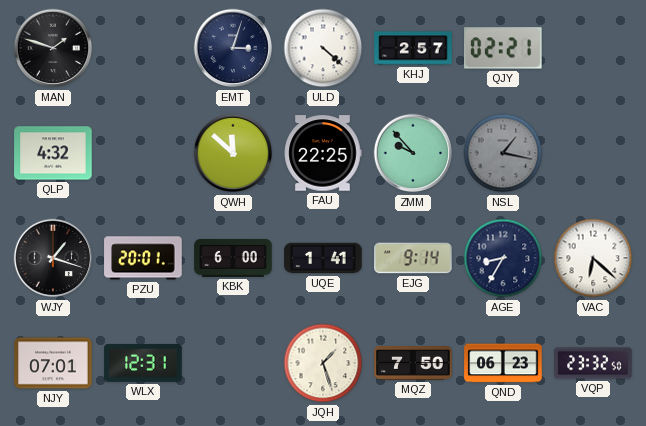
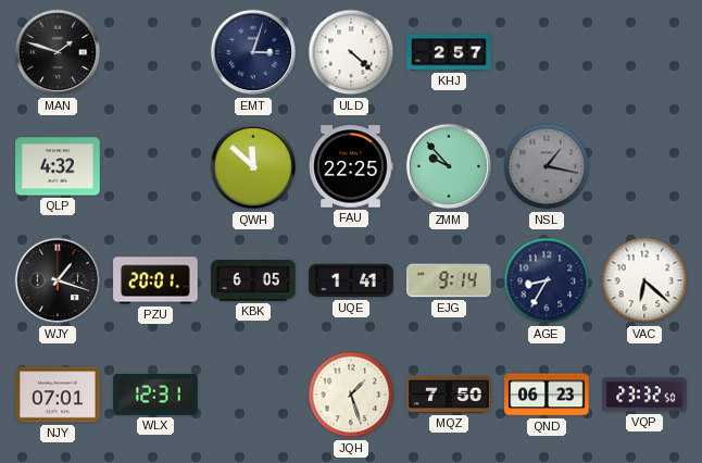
QJY: 02:21 -> none
KBK: 6:00 -> 6:05
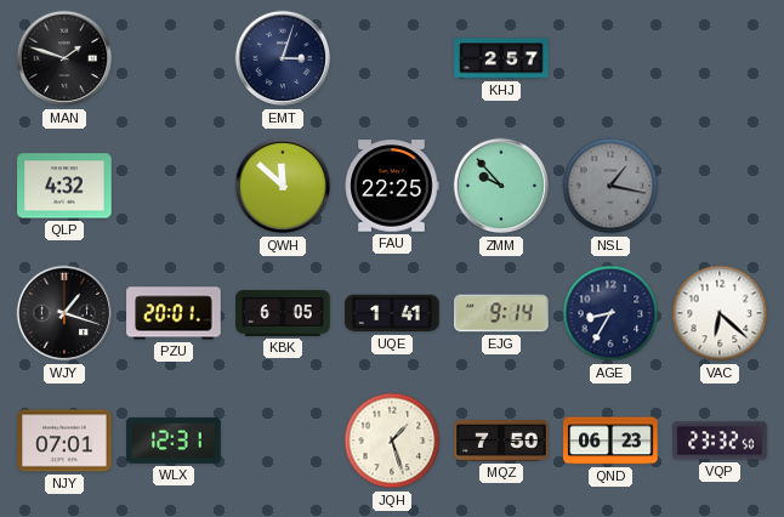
ULD: 4:22 -> none
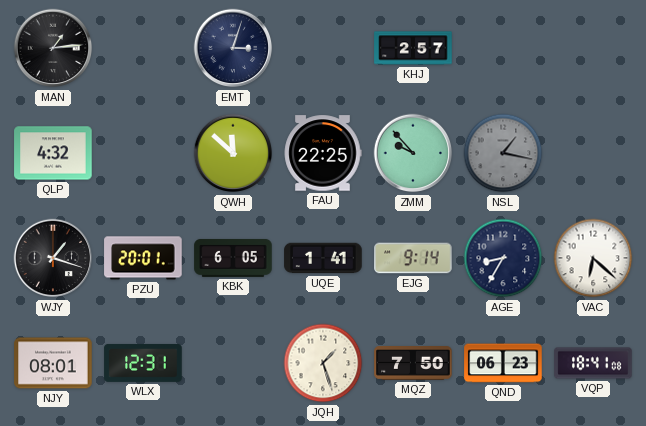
MAN: 1:48 -> 1:14
NJY: 07:01 -> 08:01
VQP: 23:32 -> 18:41
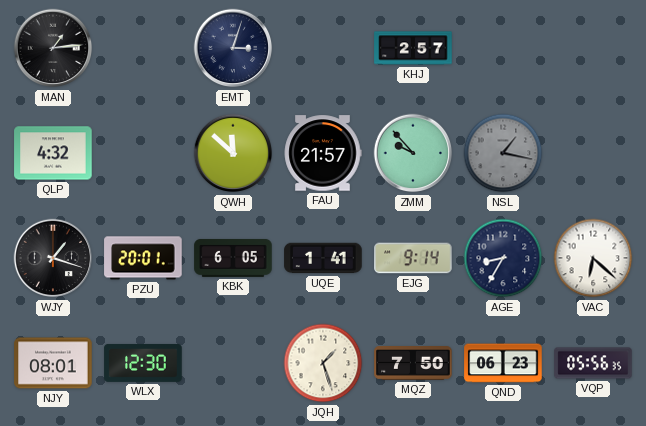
FAU: 22:25 -> 21:57
WLX: 12:31 -> 12:30
VQP: 18:41 -> 05:56
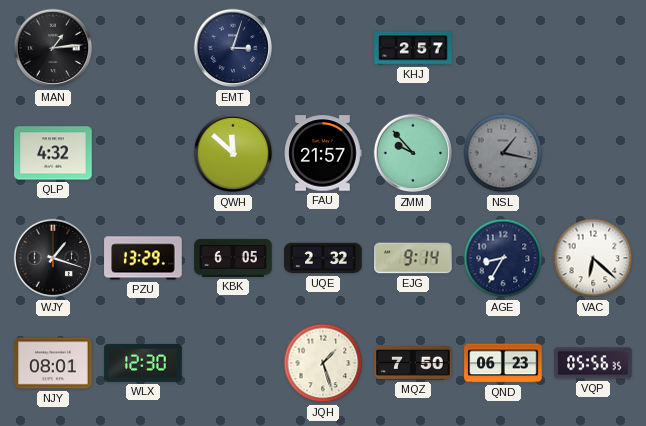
PZU: 20:01 -> 13:29
UQE: 1:41 -> 2:32
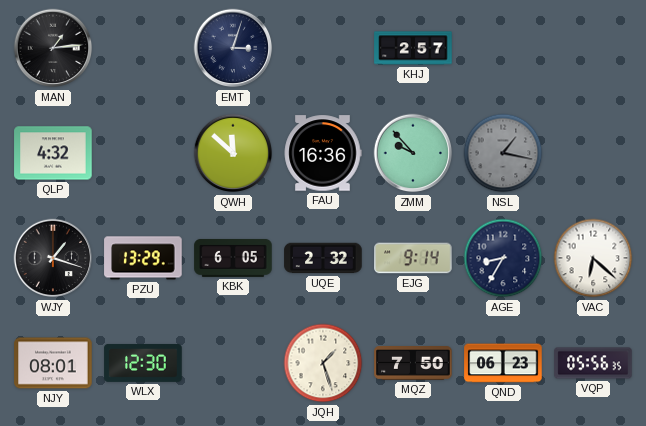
FAU: 21:57 -> 16:36
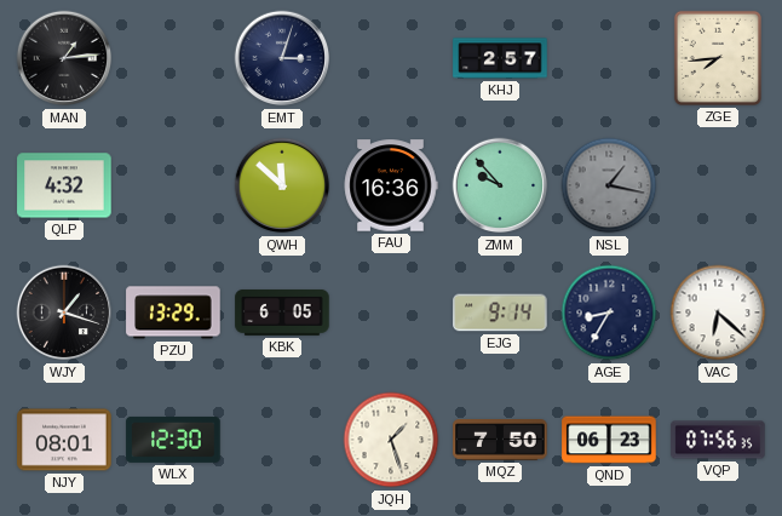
ZGE: none -> 7:44
UQE: 2:32 -> none
VQP: 05:56 -> 07:56
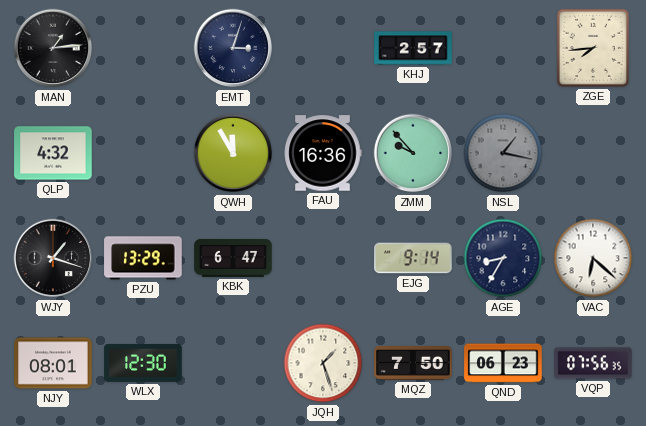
QWH: 11:52 -> 11:55
KBK: 6:05 -> 6:47
